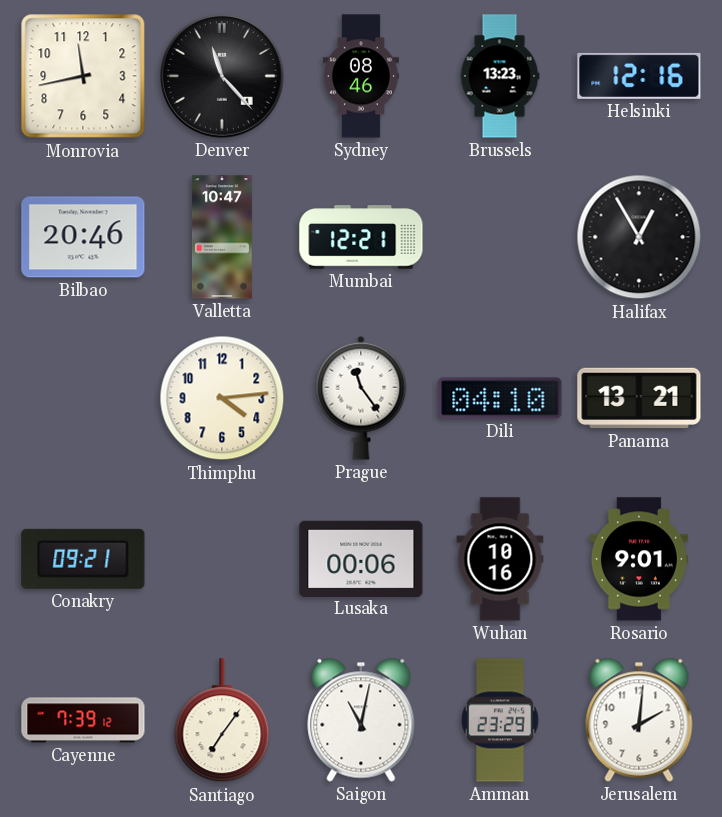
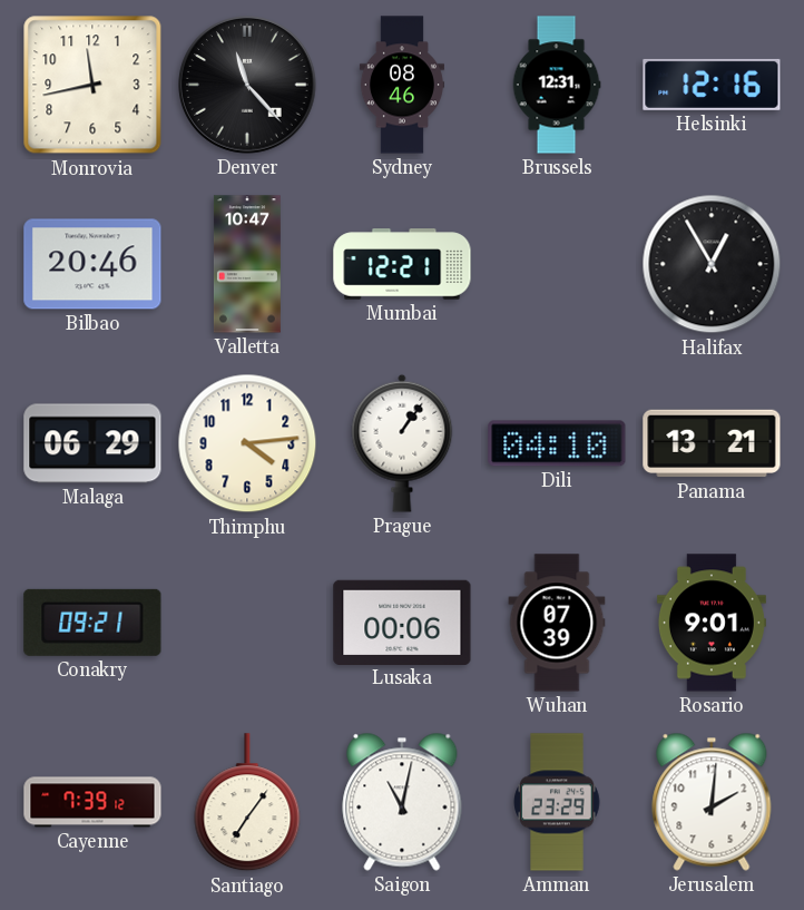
Brussels: 13:23 -> 12:31
Malaga: none -> 06:29
Prague: 11:24 -> 1:06
Wuhan: 10:16 -> 07:39
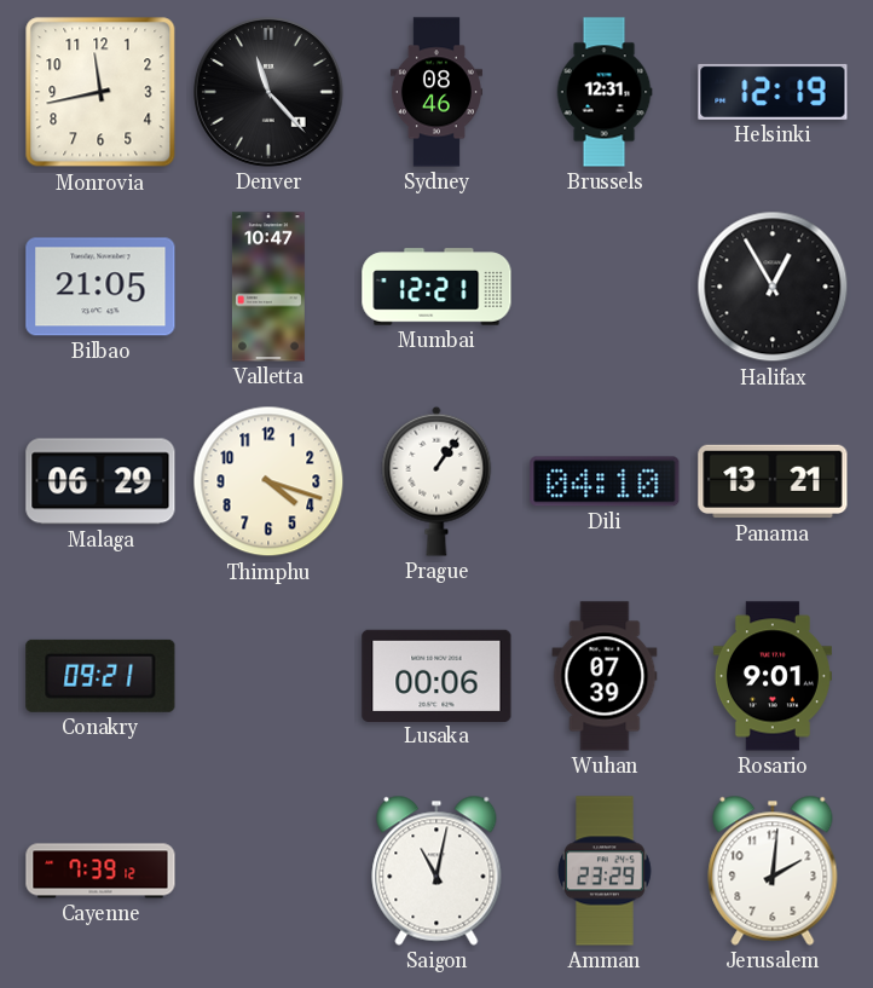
Helsinki: 12:16 -> 12:19
Bilbao: 20:46 -> 21:05
Thimphu: 4:14 -> 4:18
Santiago: 7:06 -> none
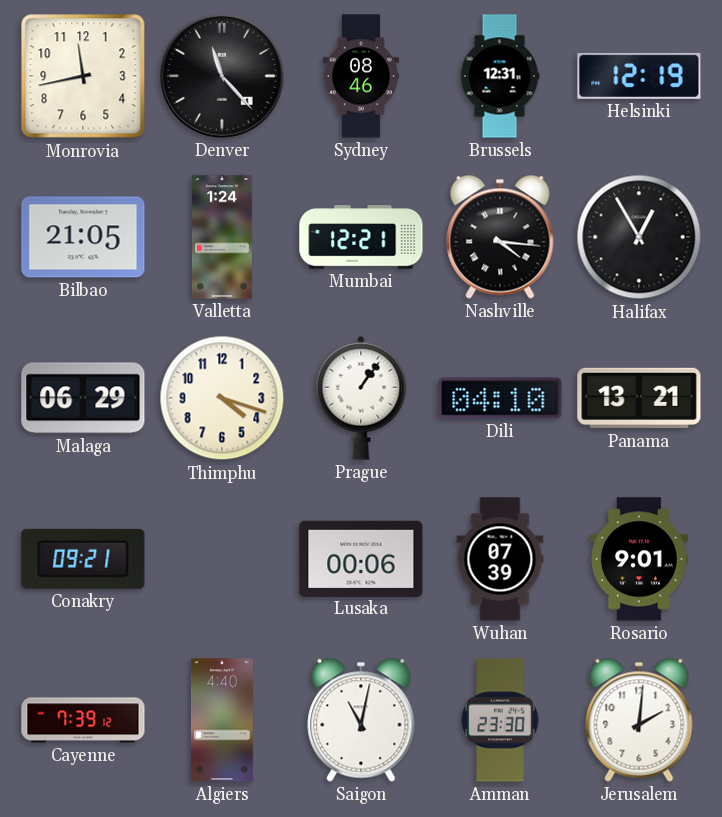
Valletta: 10:47 -> 1:24
Nashville: none -> 4:16
Algiers: none -> 4:40
Amman: 23:29 -> 23:30
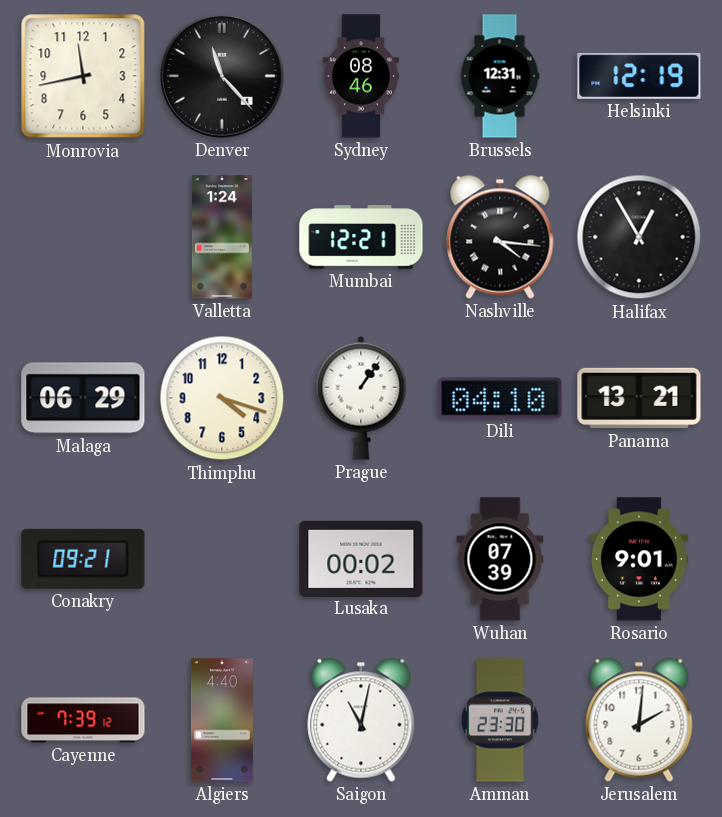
Bilbao: 21:05 -> none
Lusaka: 00:06 -> 00:02
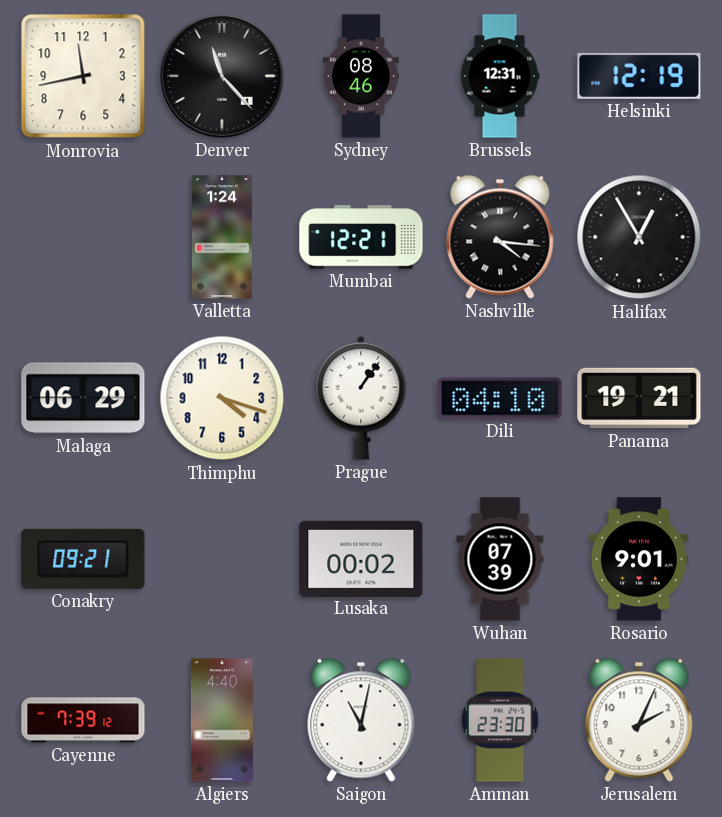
Panama: 13:21 -> 19:21
Jerusalem: 2:01 -> 2:04
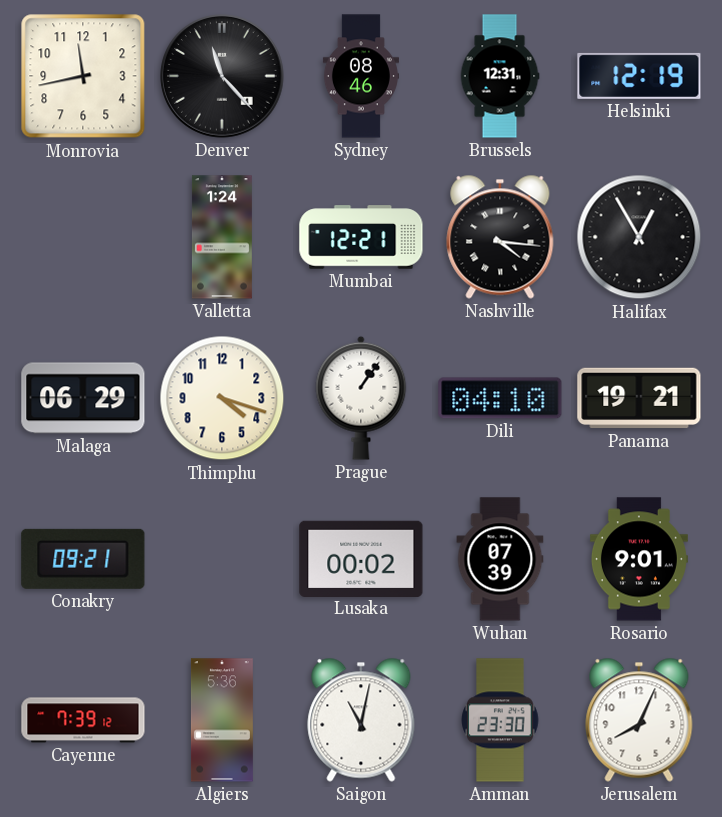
Algiers: 4:40 -> 5:36
Jerusalem: 2:04 -> 8:04
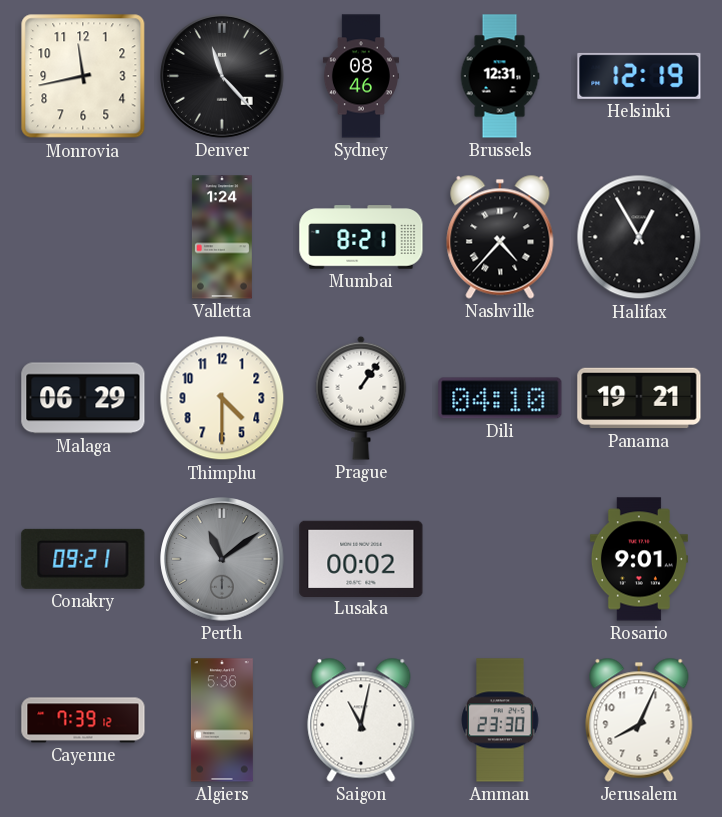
Mumbai: 12:21 -> 8:21
Nashville: 4:16 -> 4:37
Thimphu: 4:18 -> 4:30
Perth: none -> 11:09
Wuhan: 07:39 -> none
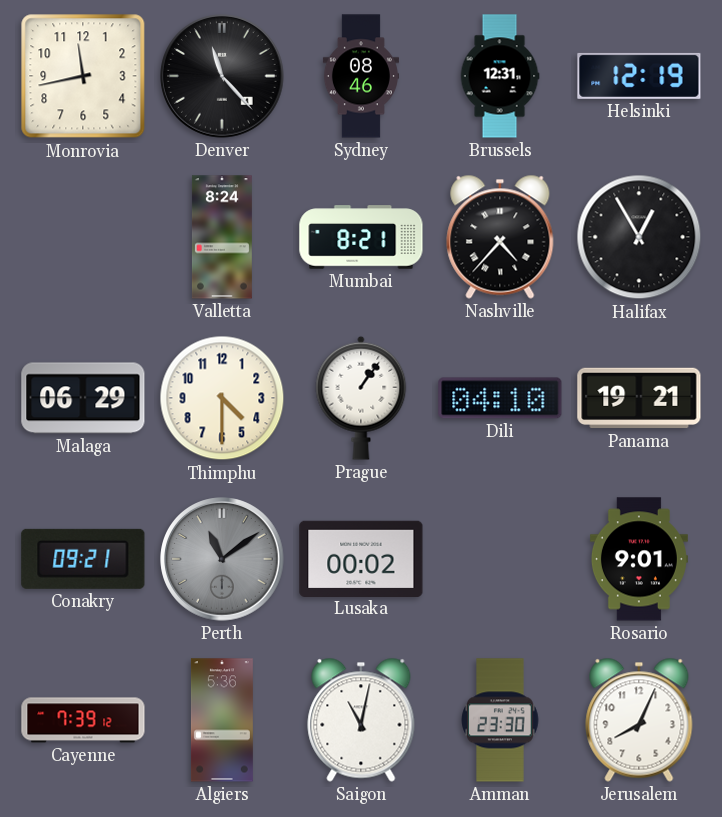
Valletta: 1:24 -> 8:24
